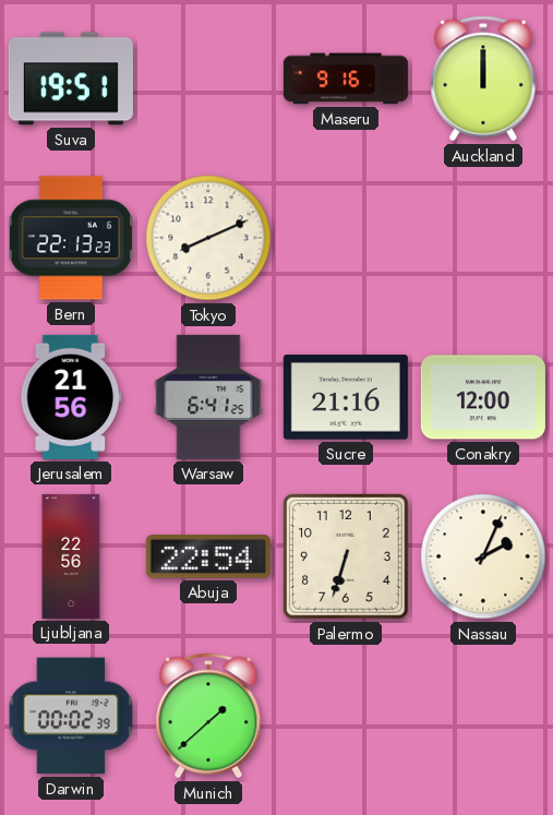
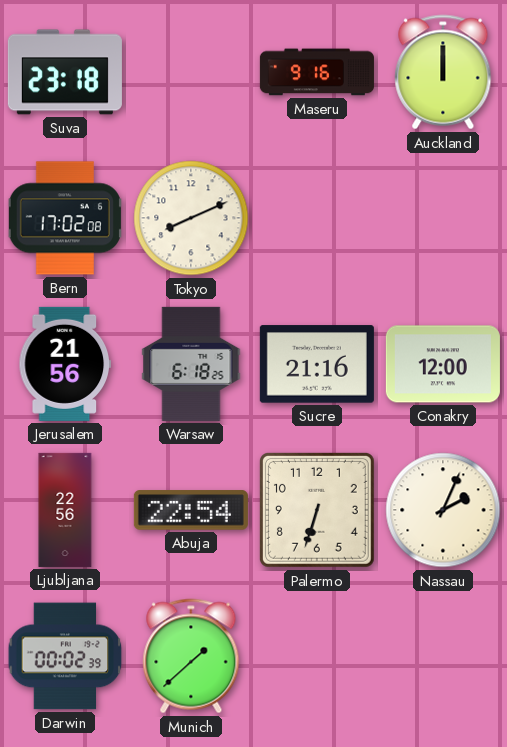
Suva: 19:51 -> 23:18
Bern: 22:13 -> 17:02
Warsaw: 6:41 -> 6:18
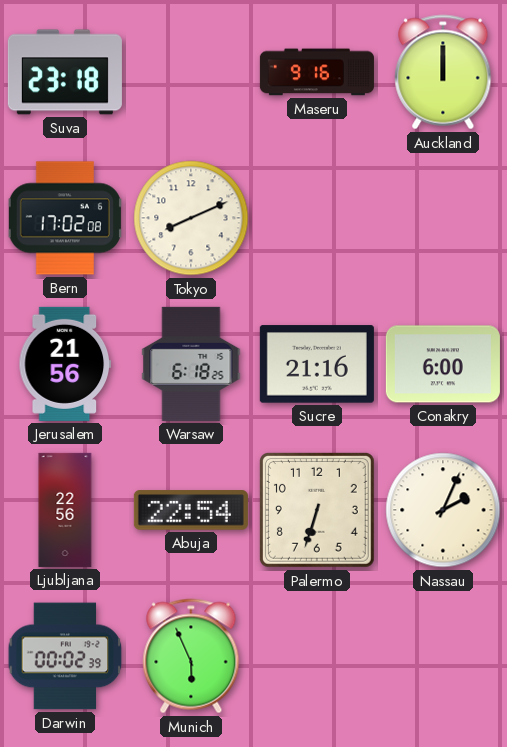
Conakry: 12:00 -> 6:00
Munich: 1:38 -> 5:56
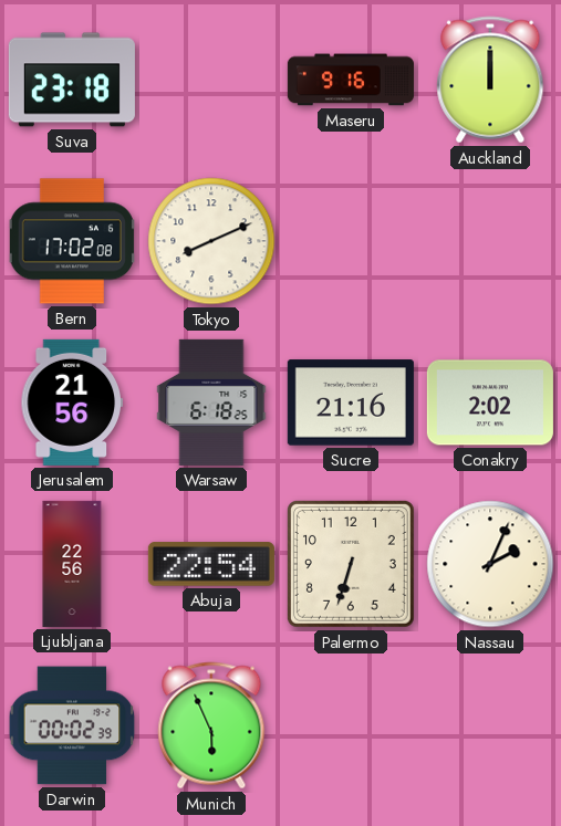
Conakry: 6:00 -> 2:02
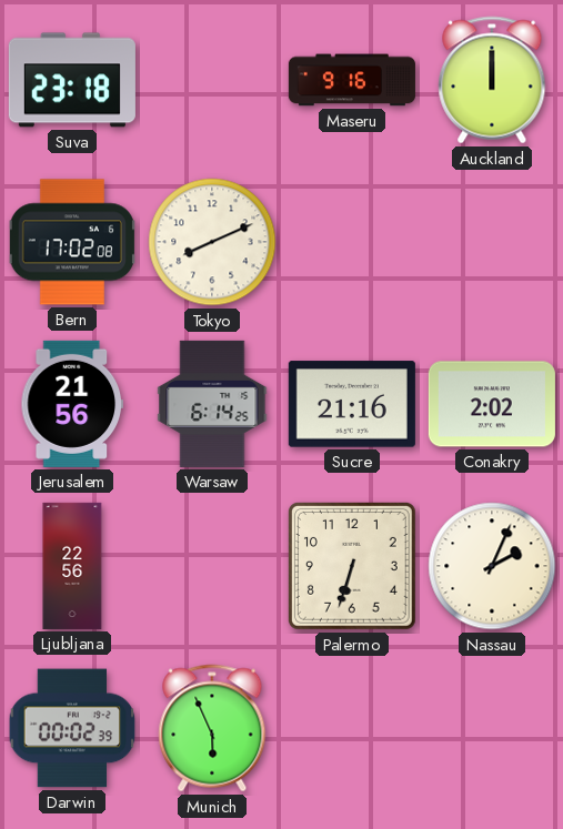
Warsaw: 6:18 -> 6:14
Abuja: 22:54 -> none
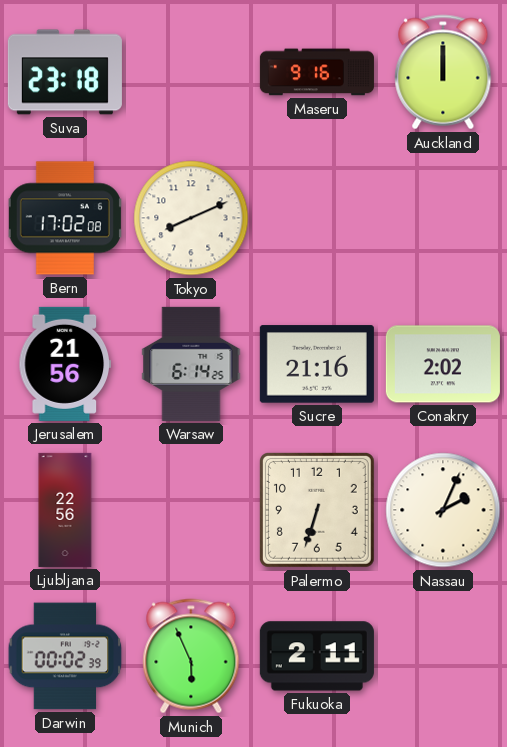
Fukuoka: none -> 2:11
